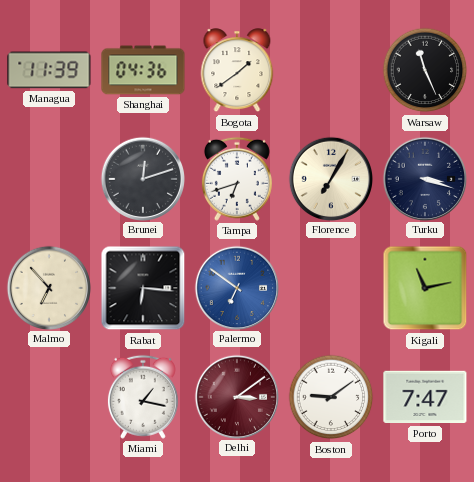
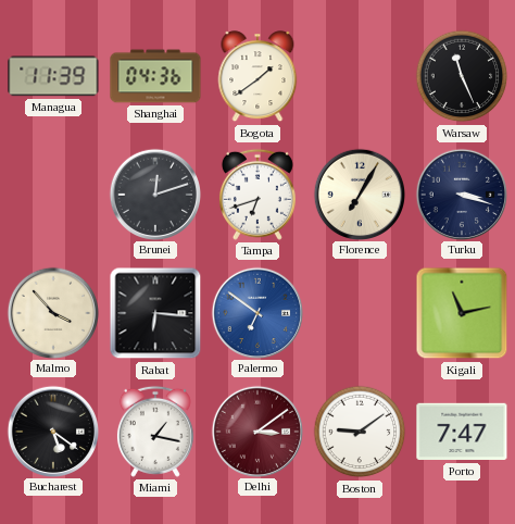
Malmo: 6:53 -> 3:53
Bucharest: none -> 5:21
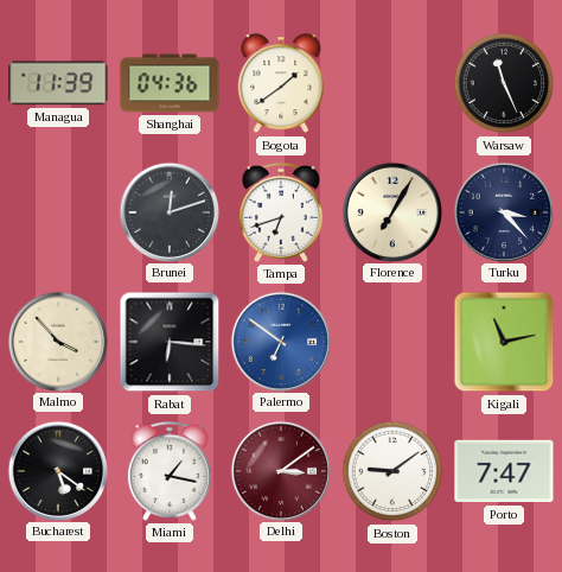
Turku: 3:18 -> 3:23
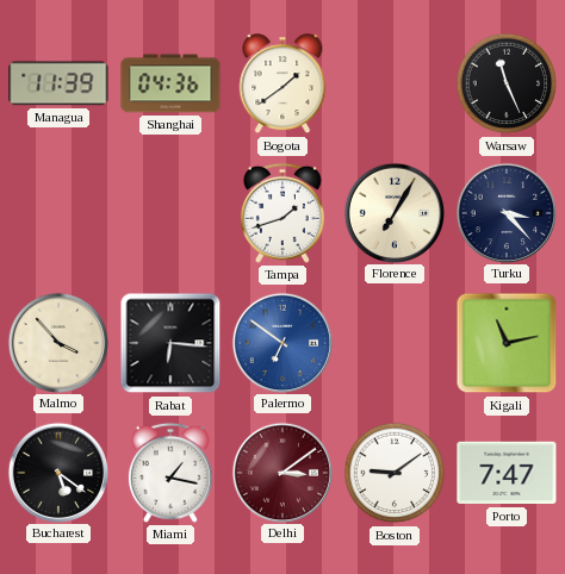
Brunei: 12:12 -> none
Tampa: 6:42 -> 1:42
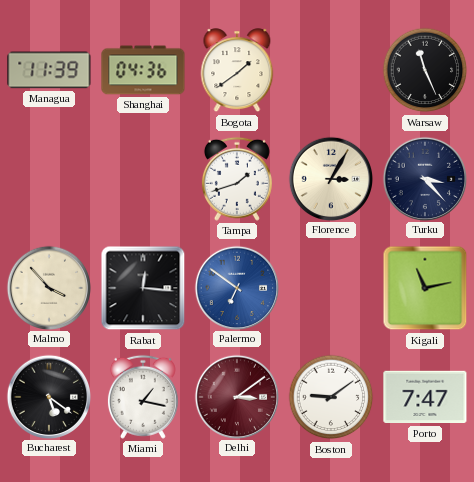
Florence: 7:05 -> 3:05
Rabat: 6:16 -> 12:16
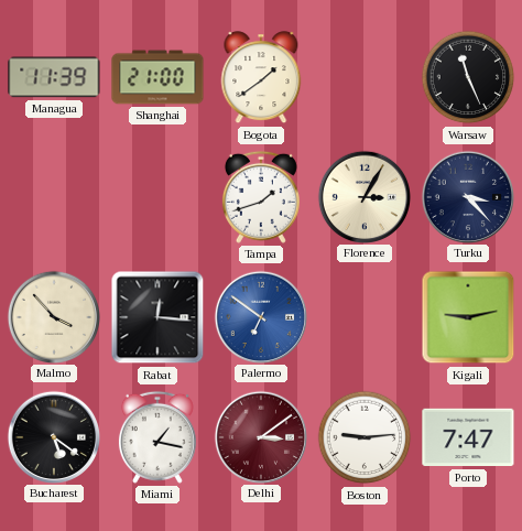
Shanghai: 04:36 -> 21:00
Kigali: 11:13 -> 9:13
Boston: 9:09 -> 9:14
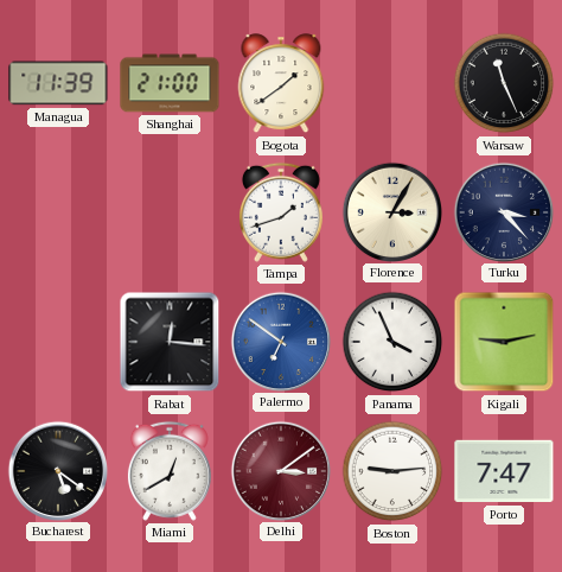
Malmo: 3:53 -> none
Panama: none -> 3:56
Miami: 1:17 -> 12:40
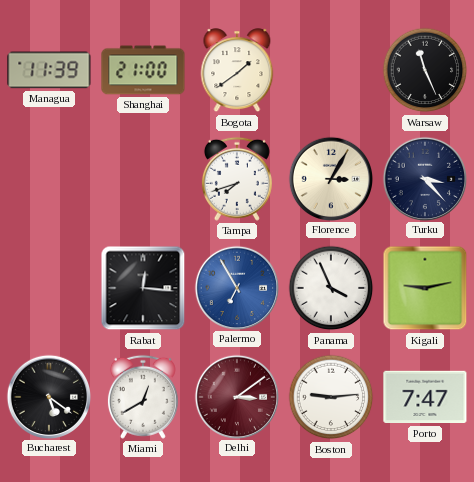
Tampa: 1:42 -> 7:42
Palermo: 6:51 -> 6:55
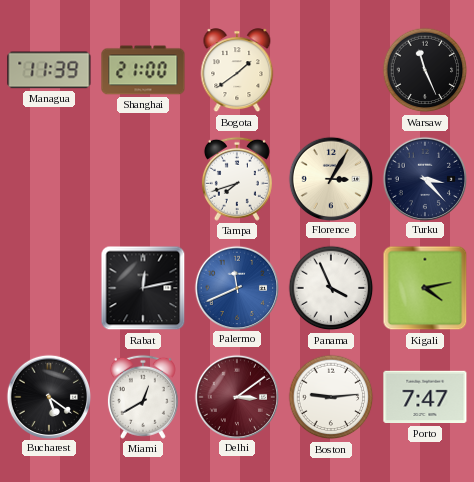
Rabat: 12:16 -> 12:13
Palermo: 6:55 -> 11:41
Kigali: 9:13 -> 4:13
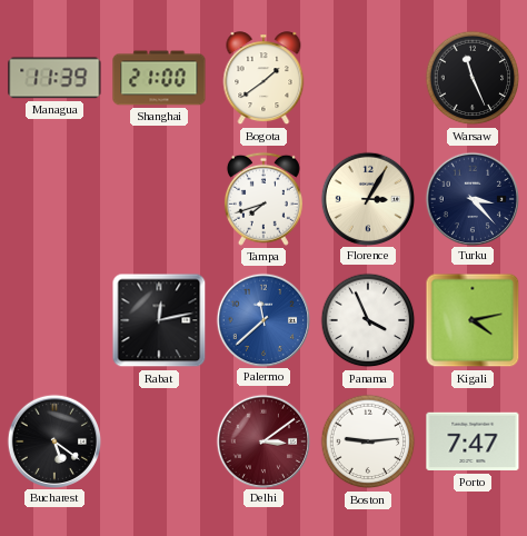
Palermo: 11:41 -> 11:38
Miami: 12:40 -> none
